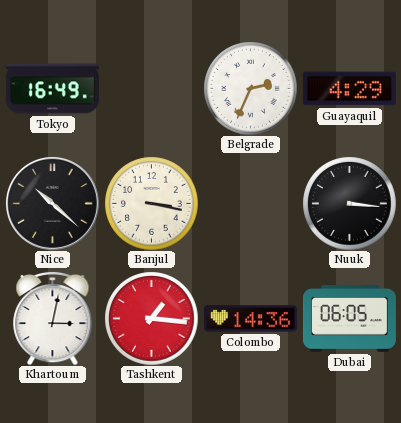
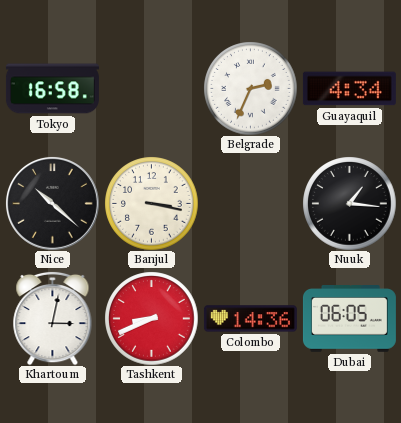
Tokyo: 16:49 -> 16:58
Guayaquil: 4:29 -> 4:34
Nuuk: 3:16 -> 1:16
Tashkent: 1:16 -> 8:41
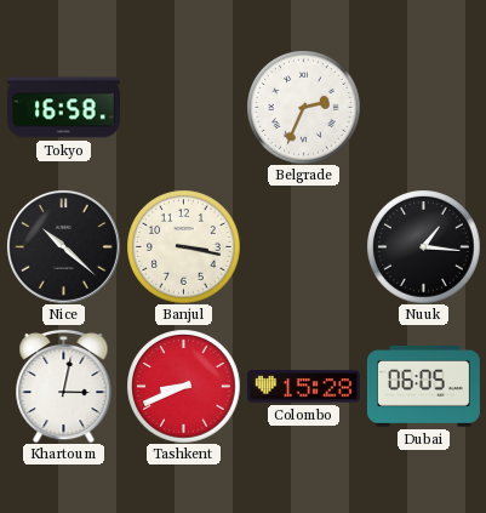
Guayaquil: 4:34 -> none
Colombo: 14:36 -> 15:28
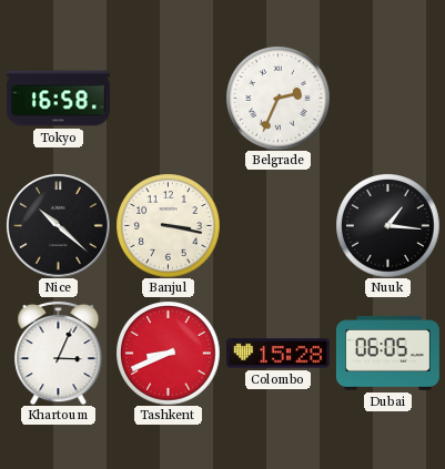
Khartoum: 3:02 -> 3:04
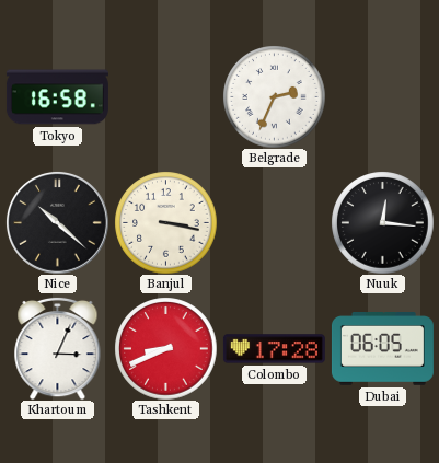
Nuuk: 1:16 -> 12:16
Colombo: 15:28 -> 17:28
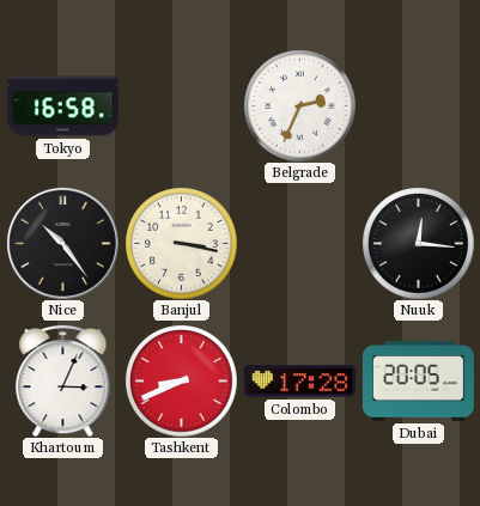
Nice: 10:22 -> 10:24
Dubai: 06:05 -> 20:05
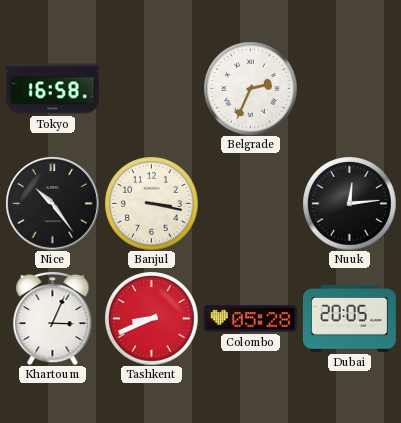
Nuuk: 12:16 -> 12:14
Colombo: 17:28 -> 05:28
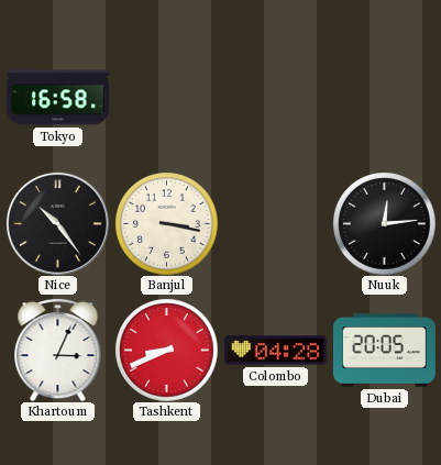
Belgrade: 2:34 -> none
Colombo: 05:28 -> 04:28
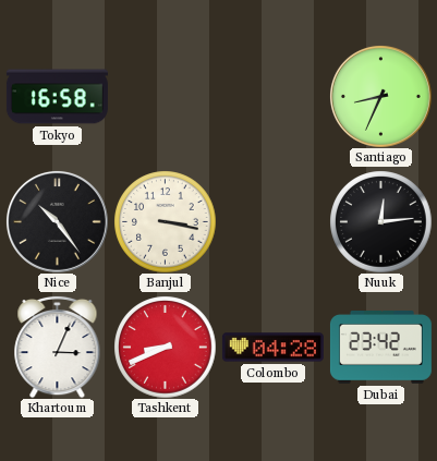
Santiago: none -> 8:34
Dubai: 20:05 -> 23:42
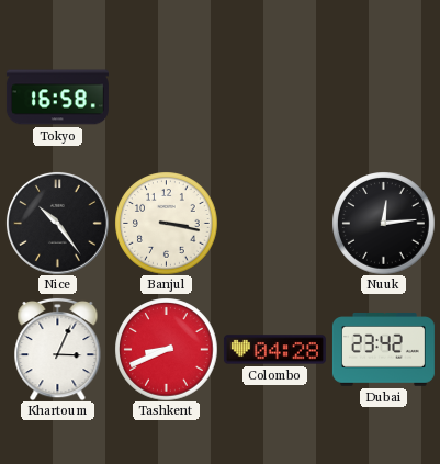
Santiago: 8:34 -> none
